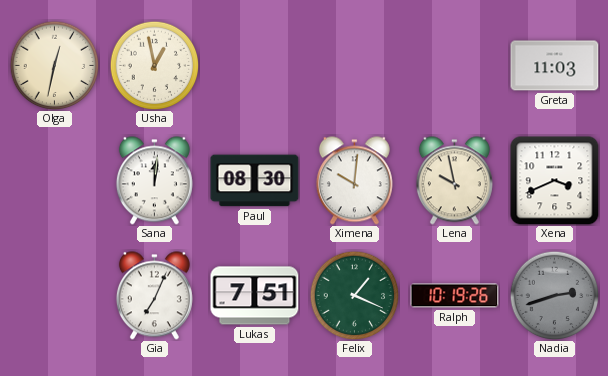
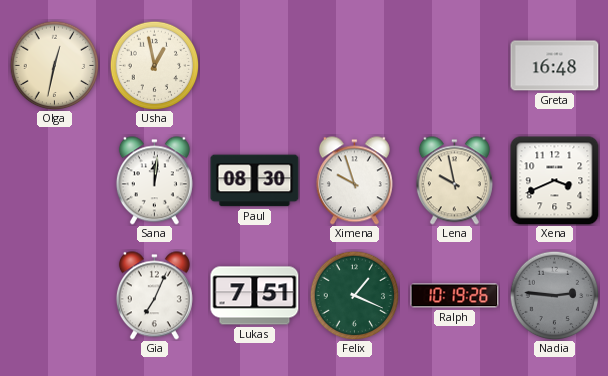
Greta: 11:03 -> 16:48
Ximena: 10:01 -> 9:57
Nadia: 2:42 -> 2:46
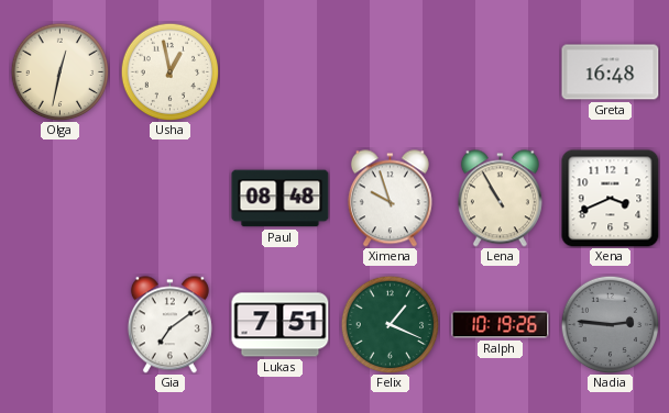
Sana: 12:01 -> none
Paul: 08:30 -> 08:48
Lena: 9:58 -> 10:55
Gia: 7:04 -> 7:09
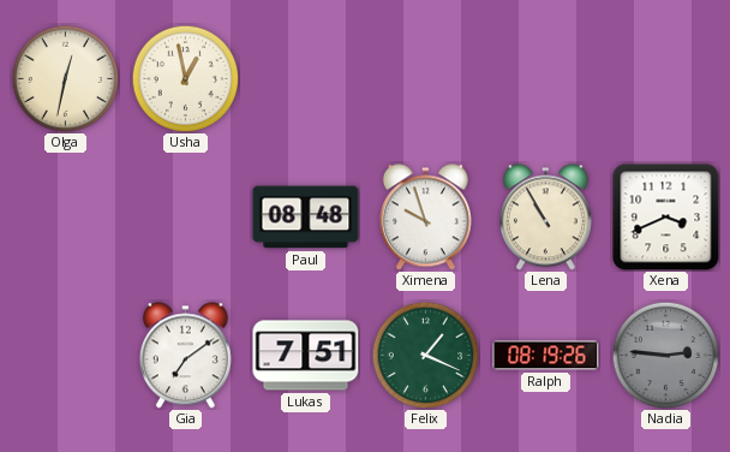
Greta: 16:48 -> none
Ralph: 10:19 -> 08:19
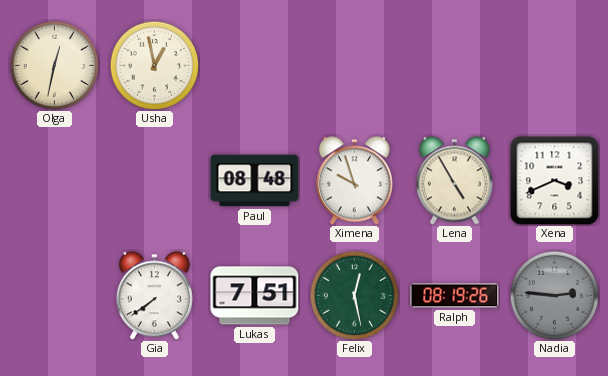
Lena: 10:55 -> 4:55
Gia: 7:09 -> 7:39
Felix: 1:19 -> 12:28
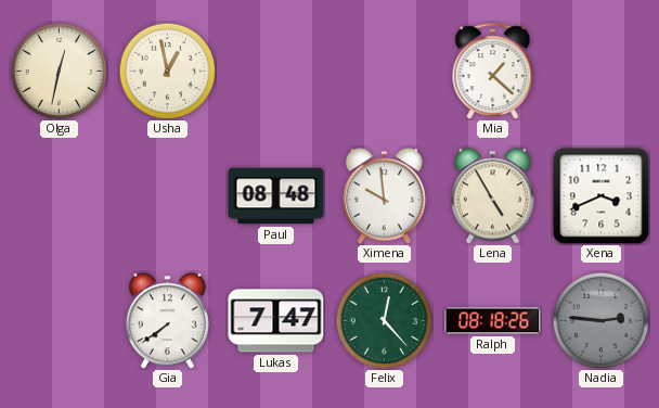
Mia: none -> 1:22
Ximena: 9:57 -> 9:59
Lukas: 7:51 -> 7:47
Felix: 12:28 -> 12:23
Ralph: 08:19 -> 08:18
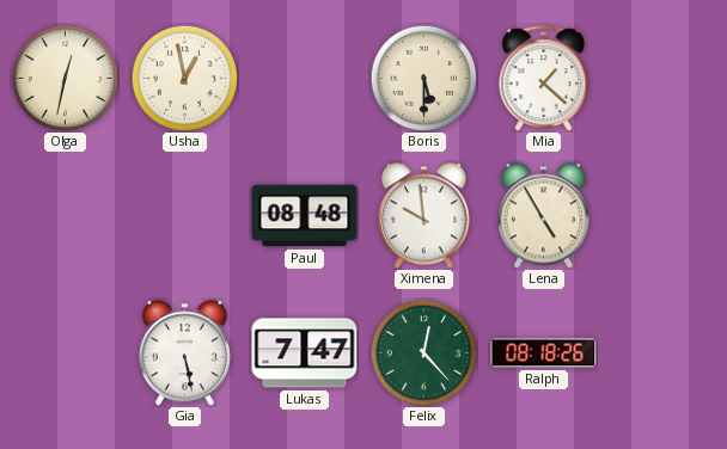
Boris: none -> 5:30
Xena: 3:41 -> none
Gia: 7:39 -> 5:28
Nadia: 2:46 -> none
